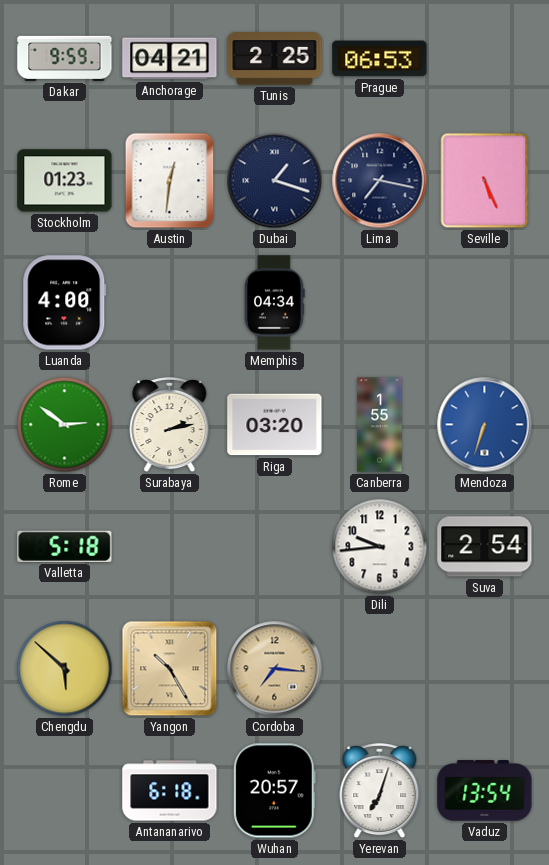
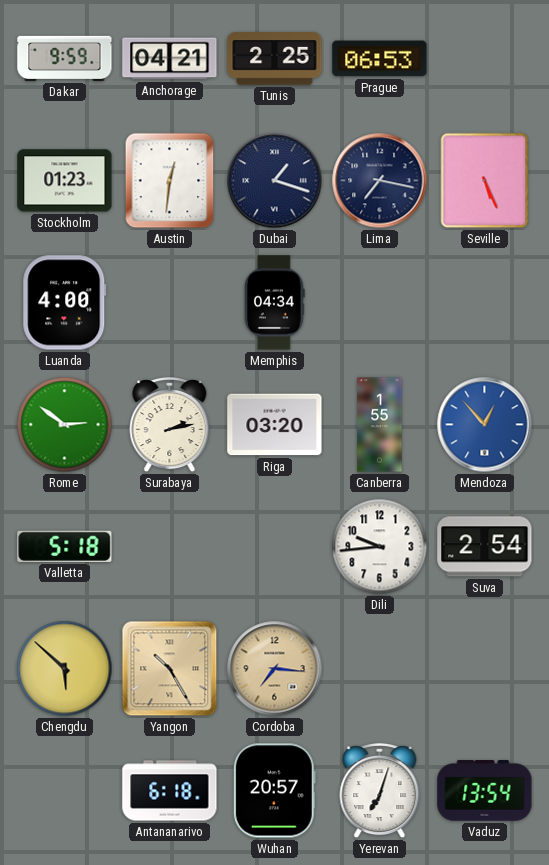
Mendoza: 6:33 -> 12:53
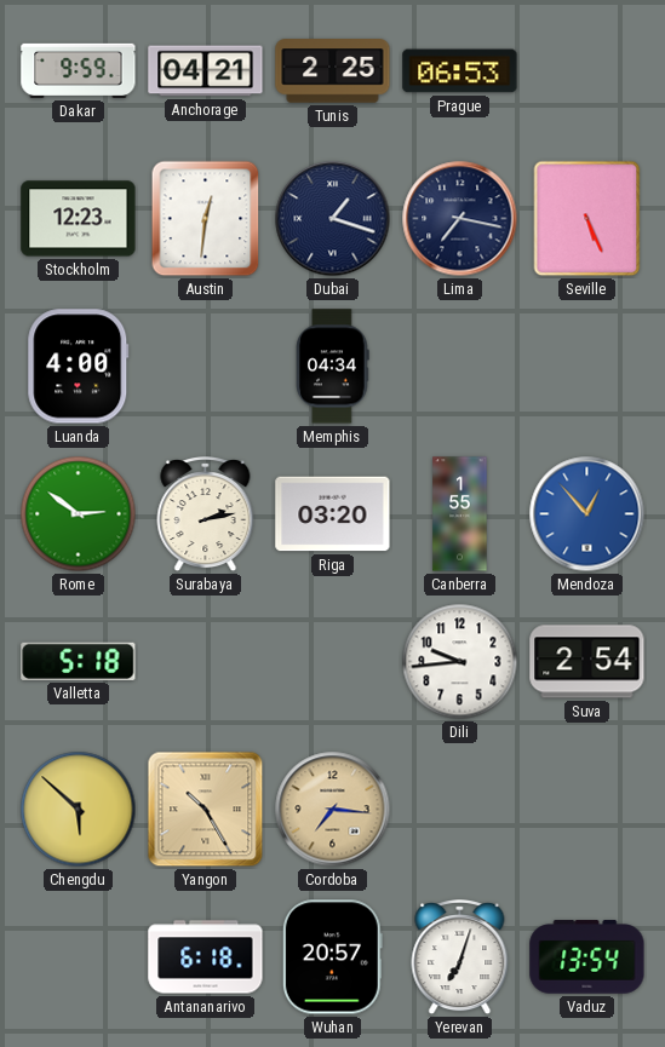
Stockholm: 01:23 -> 12:23
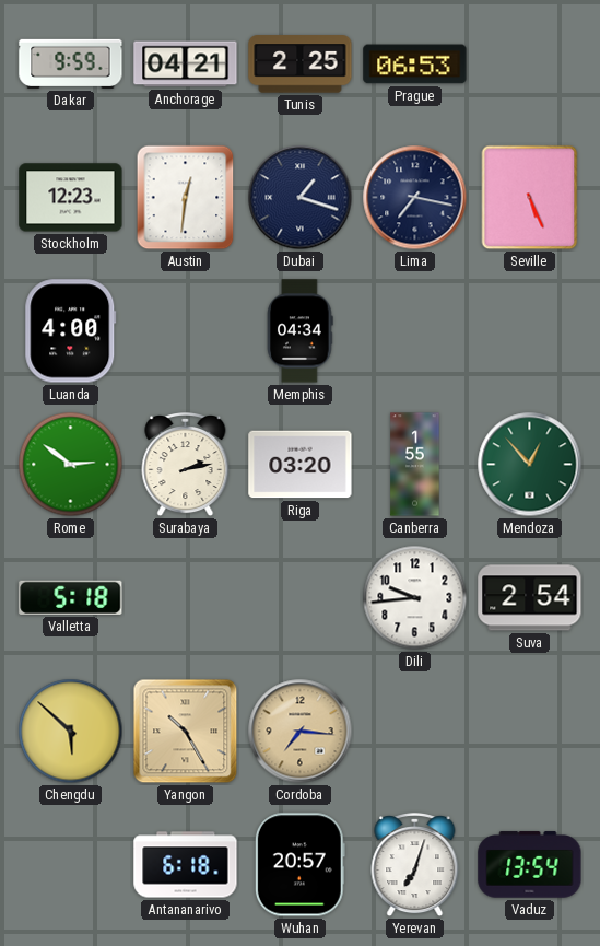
Mendoza dial: blue -> green
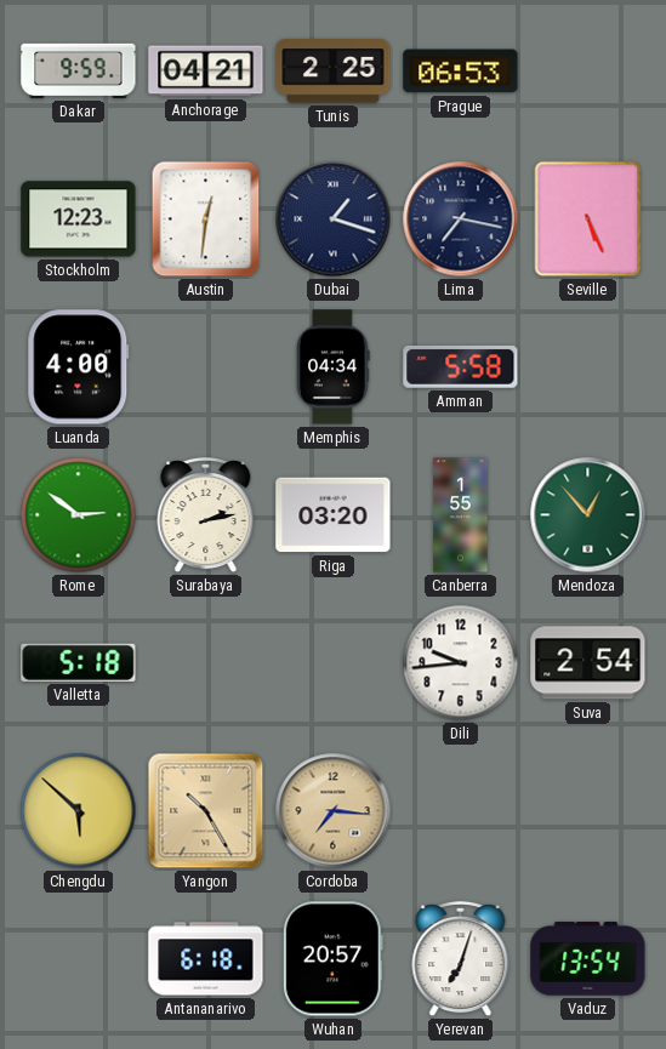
Amman: none -> 5:58
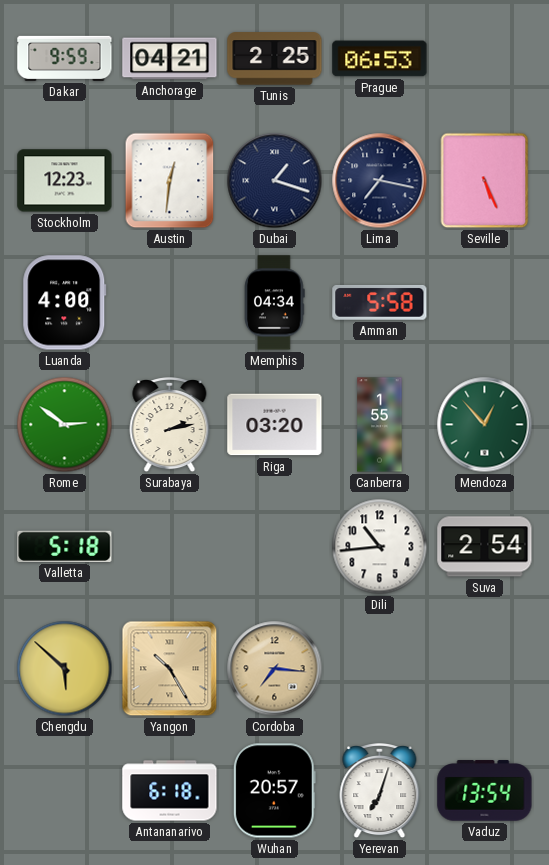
Dili: 9:44 -> 10:44
